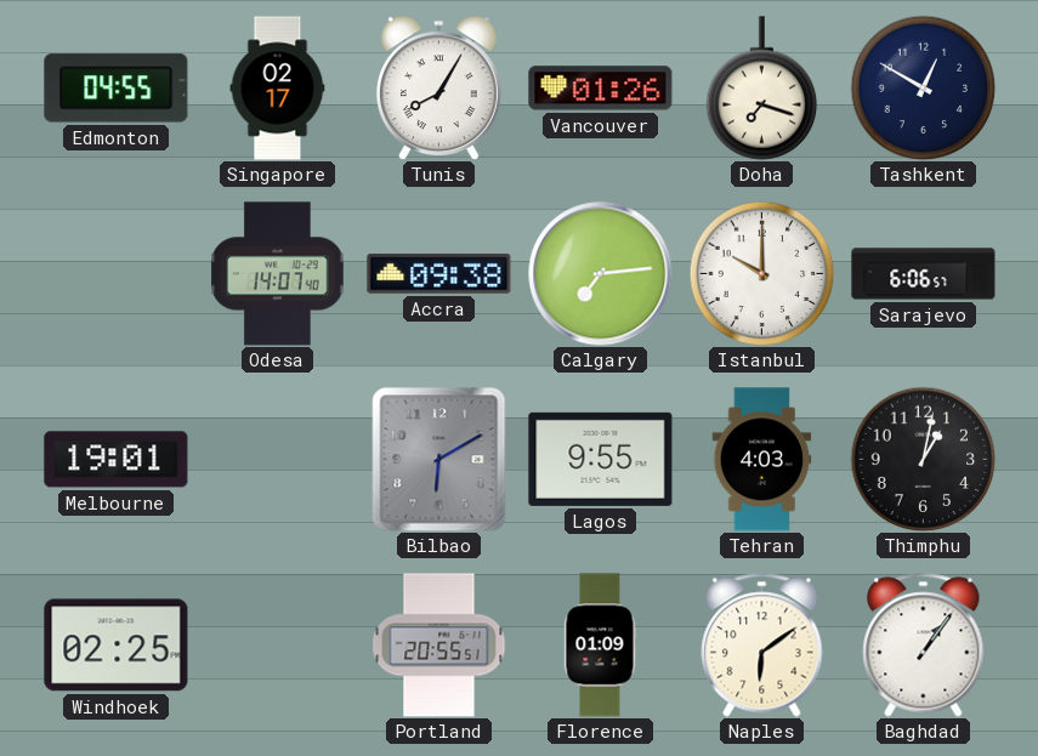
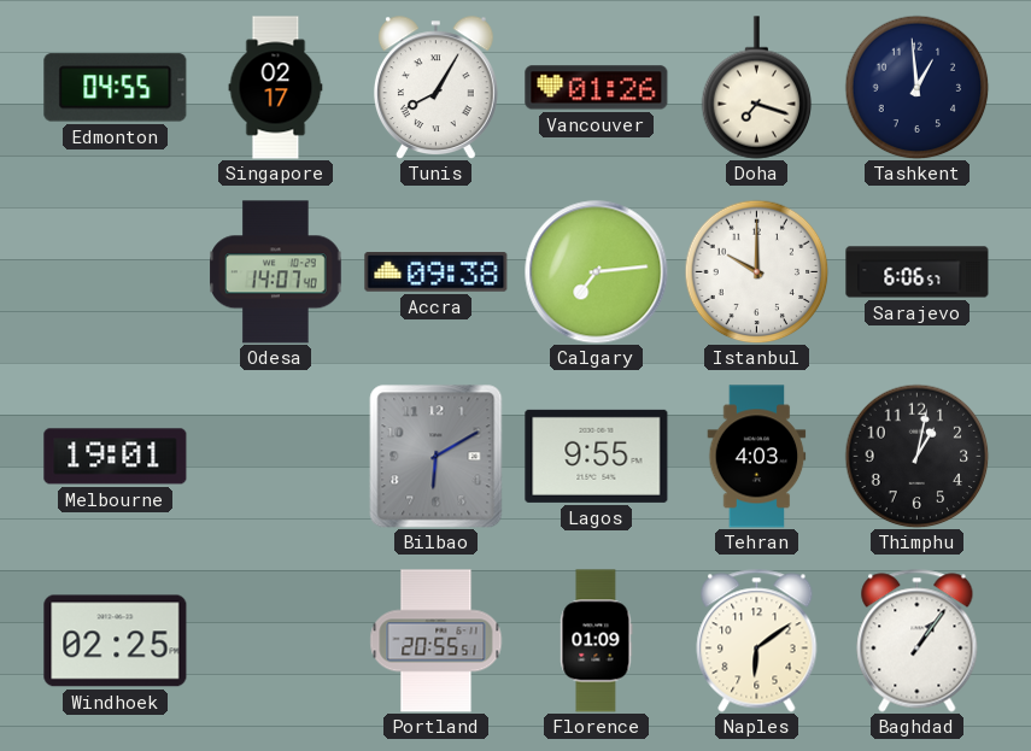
Tashkent: 12:50 -> 12:59
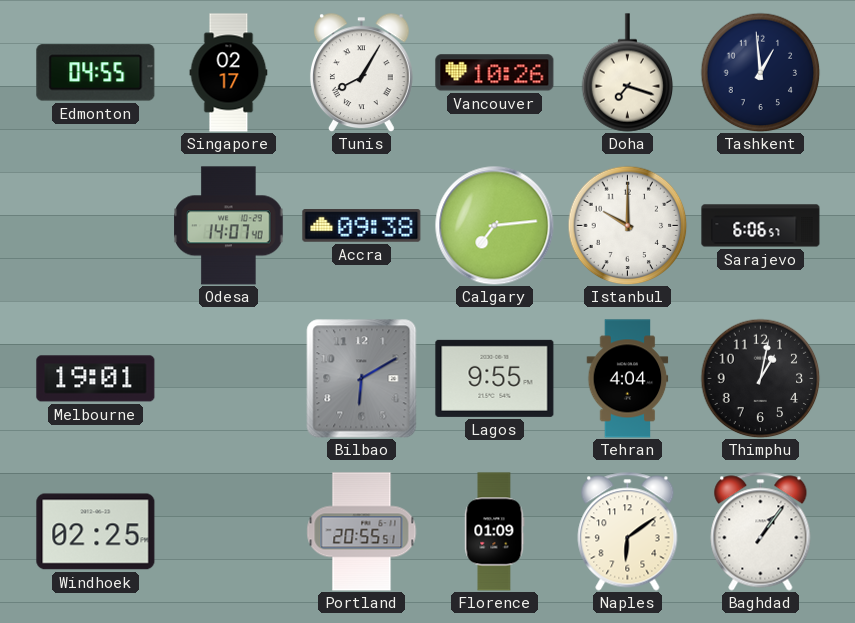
Vancouver: 01:26 -> 10:26
Tehran: 4:03 -> 4:04
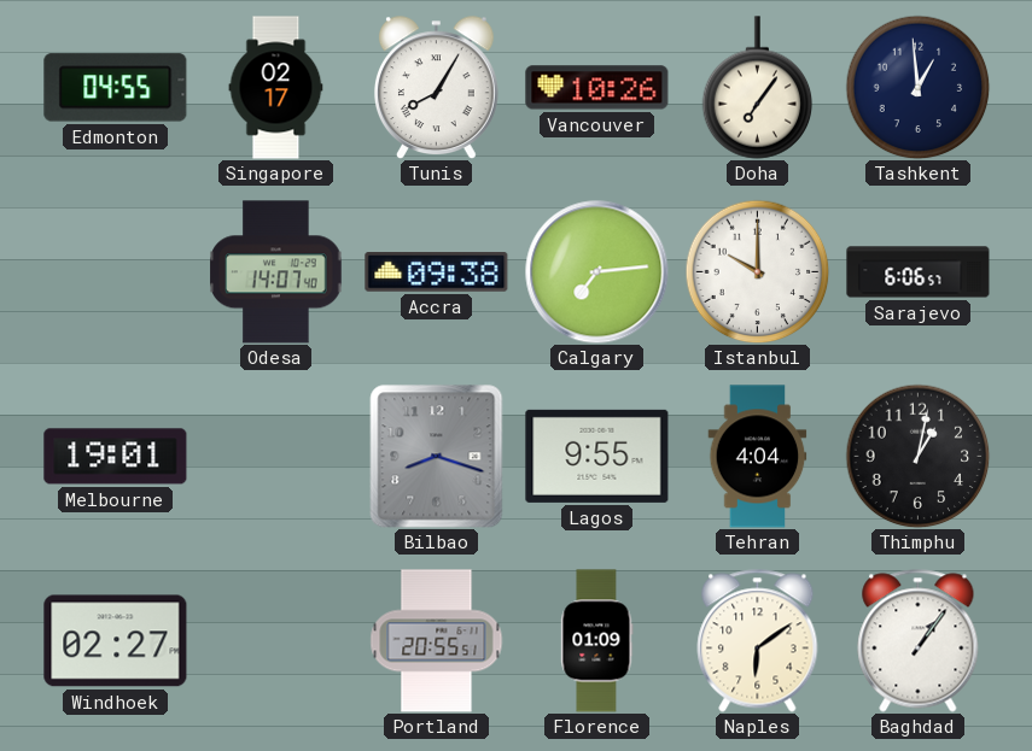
Doha: 7:18 -> 7:06
Bilbao: 6:10 -> 8:18
Windhoek: 02:25 -> 02:27
